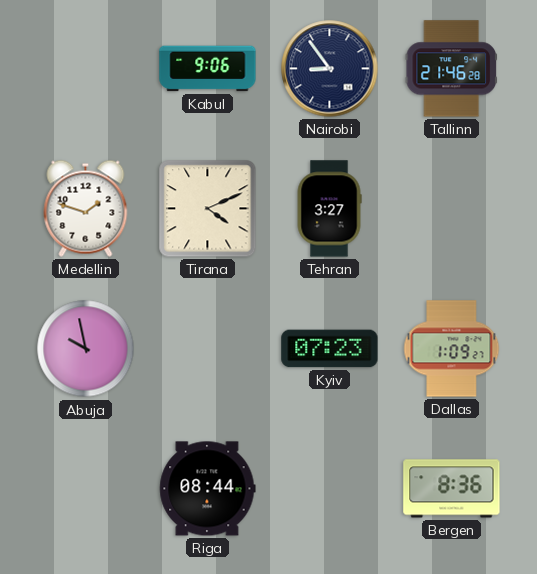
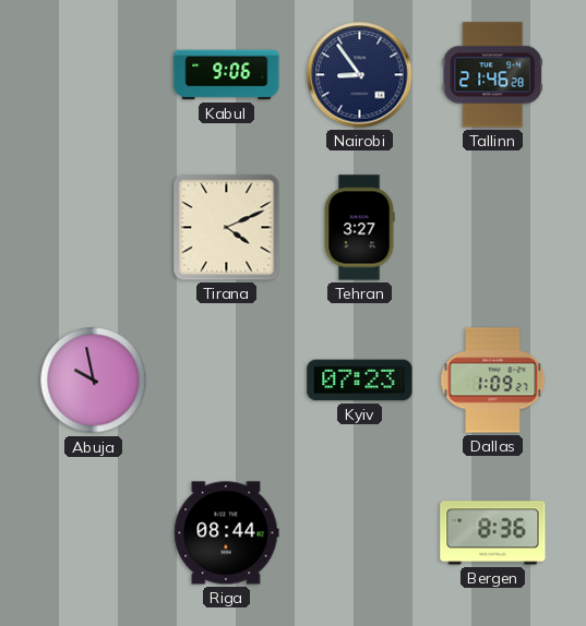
Medellin: 1:48 -> none
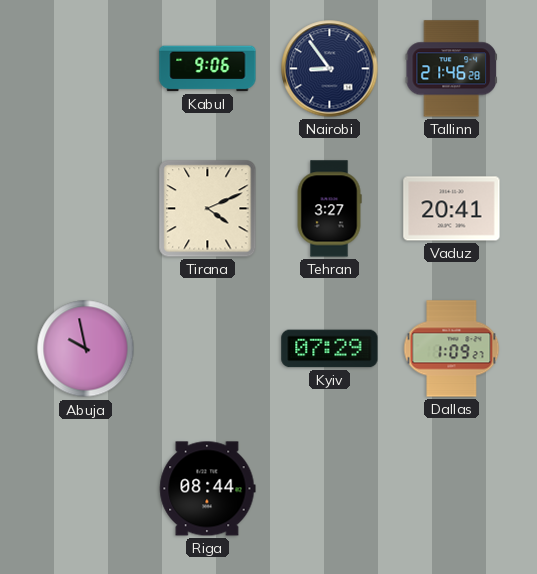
Vaduz: none -> 20:41
Kyiv: 07:23 -> 07:29
Bergen: 8:36 -> none
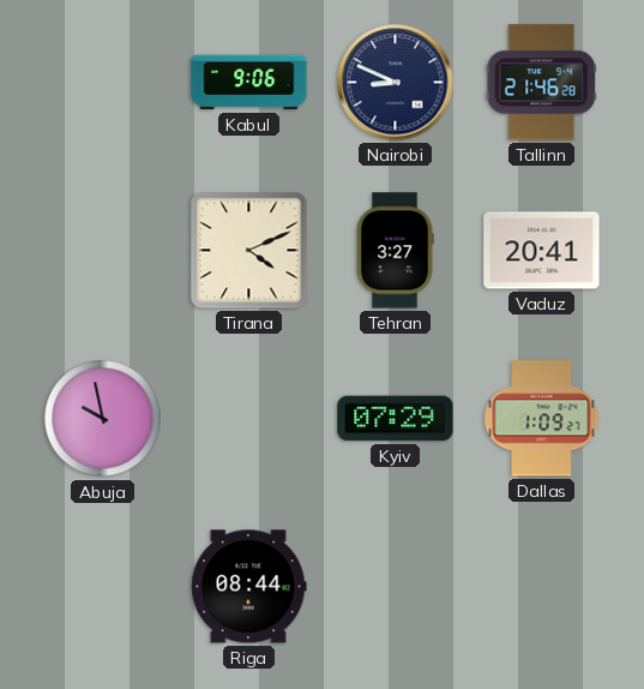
Nairobi: 8:54 -> 8:49
